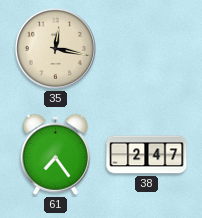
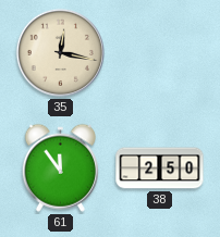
61: 7:24 -> 11:54
38: 2:47 -> 2:50
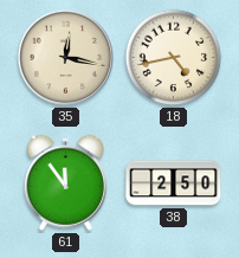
18: none -> 4:43
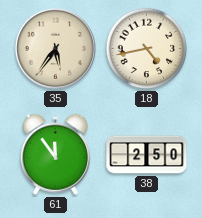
35: 12:17 -> 5:36
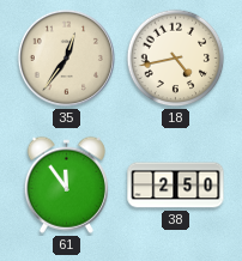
35: 5:36 -> 12:36
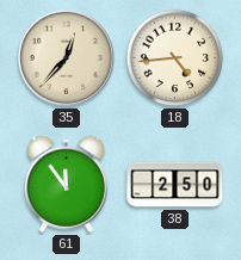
35: 12:36 -> 12:37
18: 4:43 -> 4:44
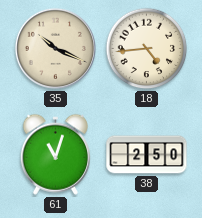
35: 12:37 -> 10:19
61: 11:54 -> 11:03
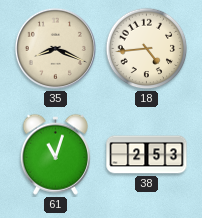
35: 10:19 -> 8:19
38: 2:50 -> 2:53
